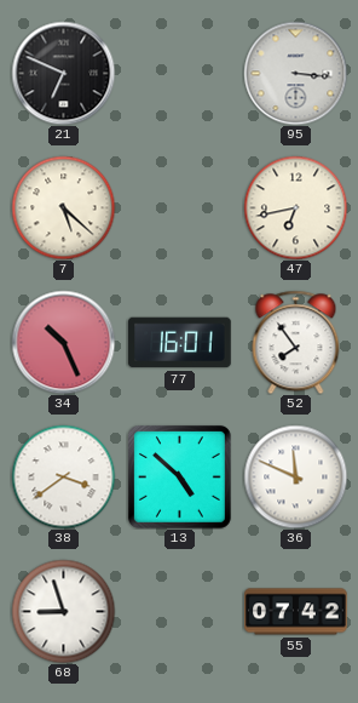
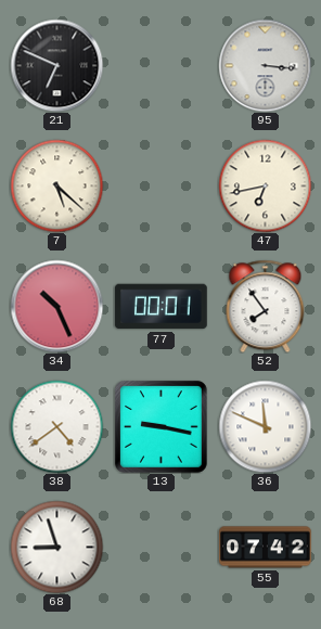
77: 16:01 -> 00:01
38: 3:39 -> 4:39
13: 4:52 -> 9:17
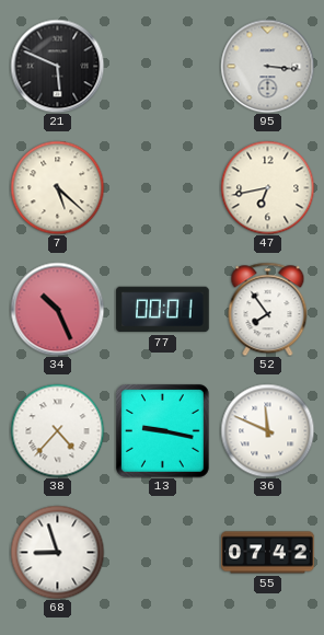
21: 6:49 -> 5:49
38: 4:39 -> 4:37
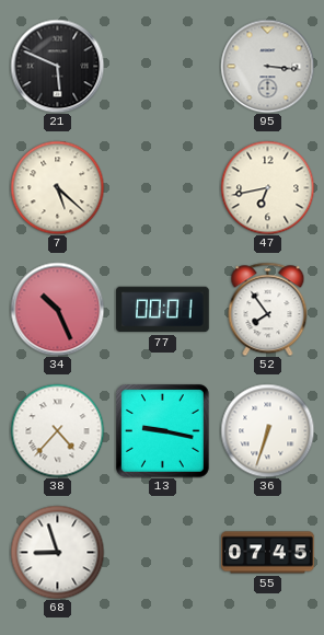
36: 11:49 -> 6:33
55: 07:42 -> 07:45
